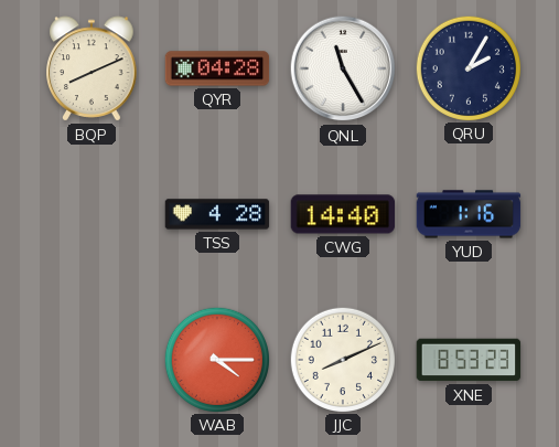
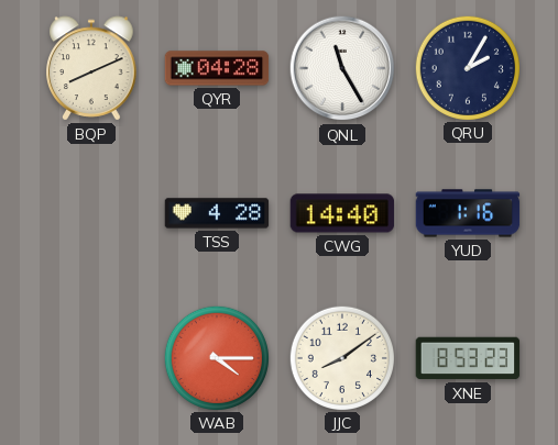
JJC: 8:11 -> 8:09
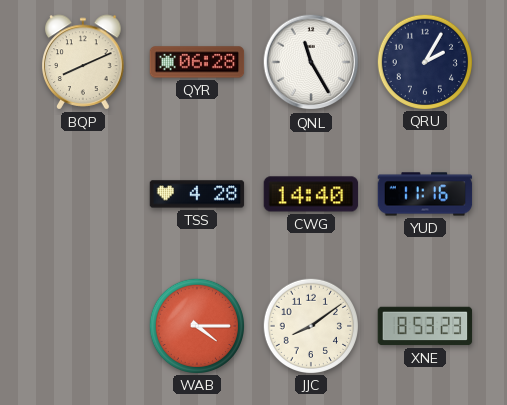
QYR: 04:28 -> 06:28
YUD: 1:16 -> 11:16
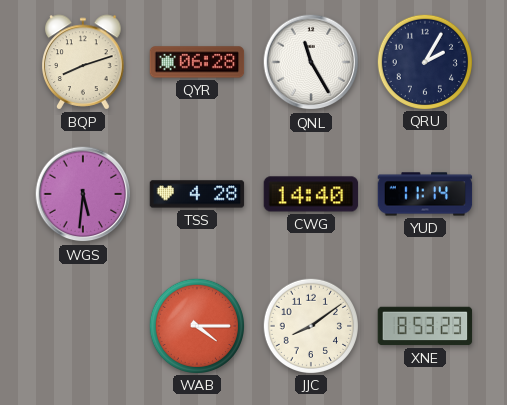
BQP: 8:11 -> 8:12
WGS: none -> 5:31
YUD: 11:16 -> 11:14
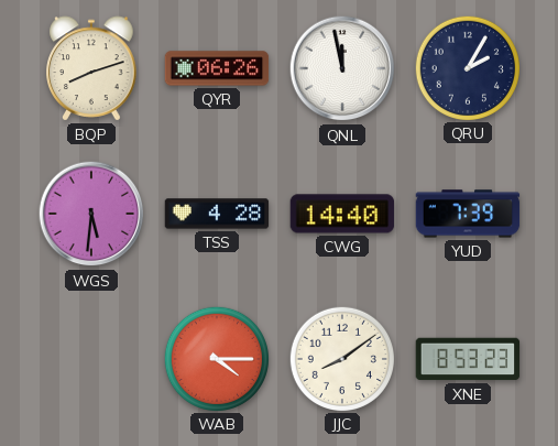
QYR: 06:28 -> 06:26
QNL: 11:25 -> 11:58
YUD: 11:14 -> 7:39
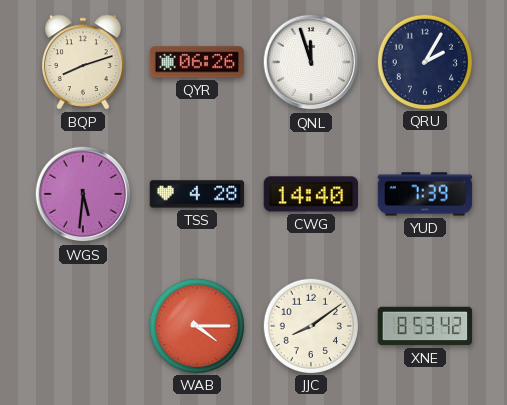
QNL: 11:58 -> 11:57
XNE: 8:53:23 -> 8:53:42
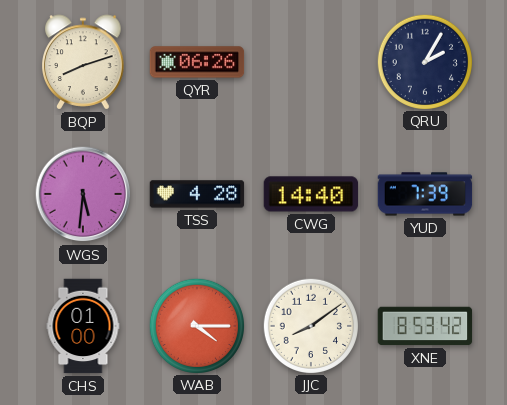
QNL: 11:57 -> none
CHS: none -> 01:00
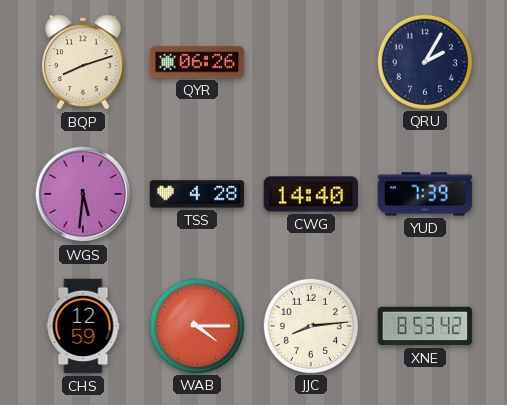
CHS: 01:00 -> 12:59
JJC: 8:09 -> 8:14
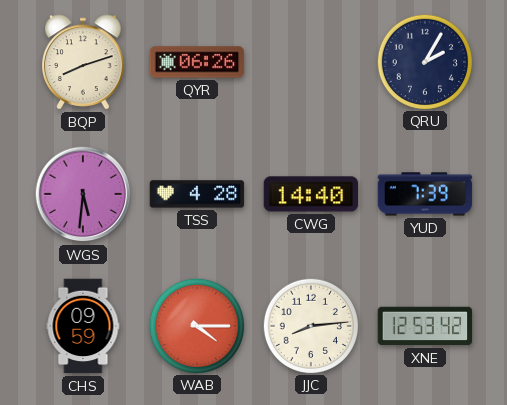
CHS: 12:59 -> 09:59
XNE: 8:53 -> 12:53
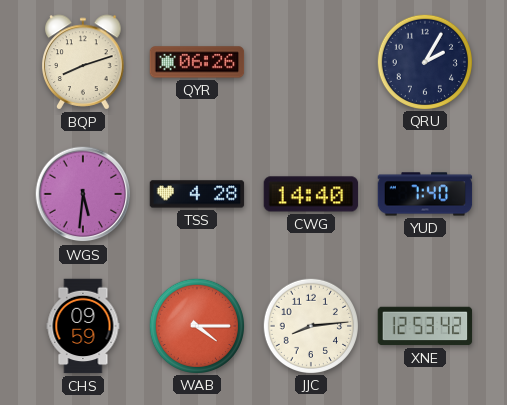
YUD: 7:39 -> 7:40
